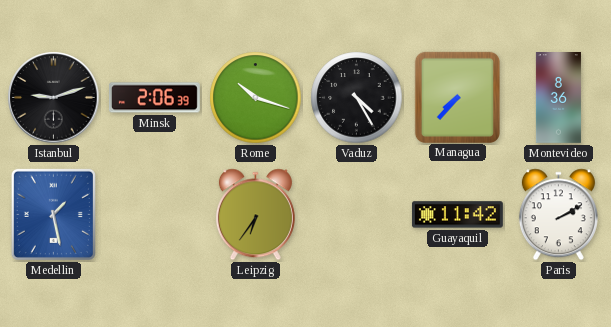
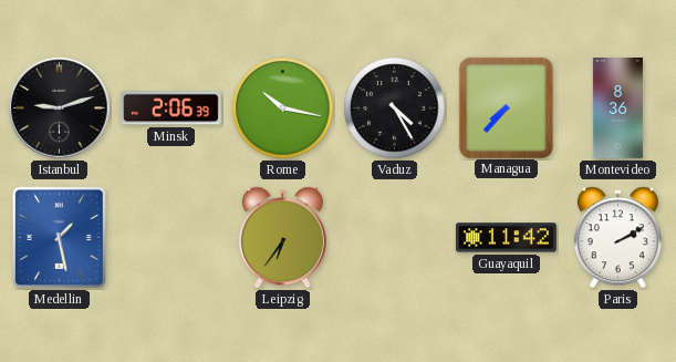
Rome: 10:18 -> 10:17
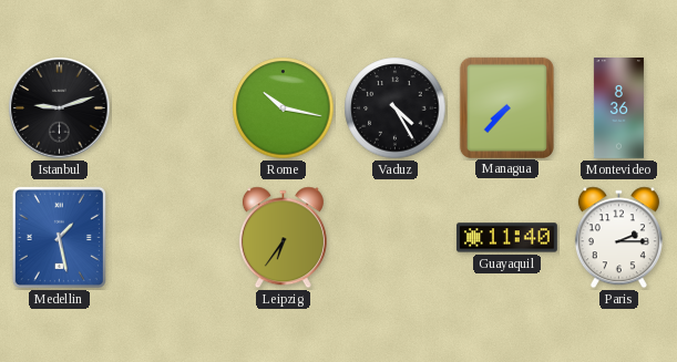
Minsk: 2:06 -> none
Guayaquil: 11:42 -> 11:40
Paris: 2:10 -> 2:15
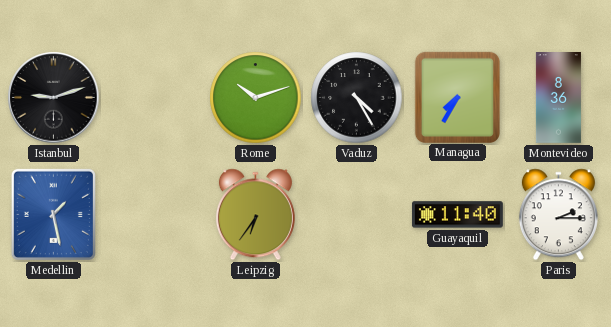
Rome: 10:17 -> 10:12
Managua: 7:37 -> 7:35
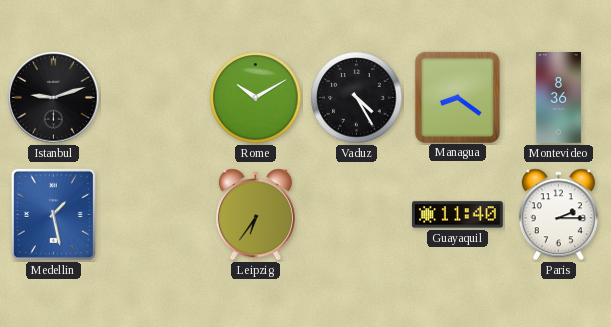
Rome: 10:12 -> 10:10
Managua: 7:35 -> 8:21
